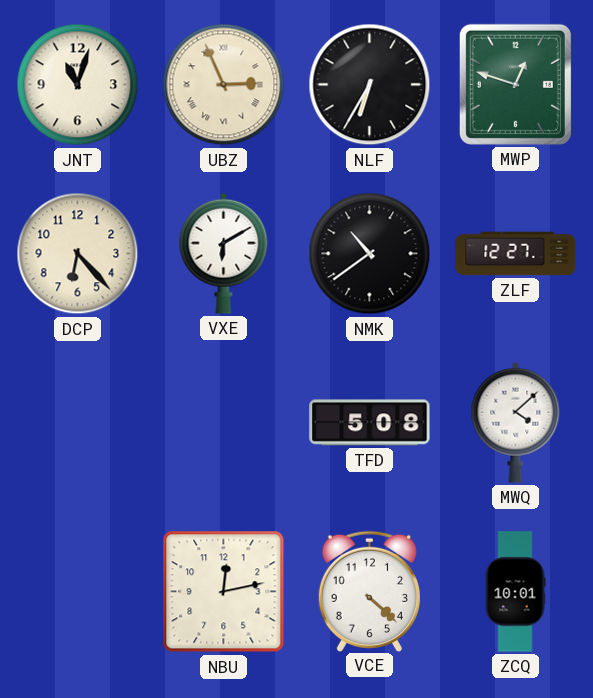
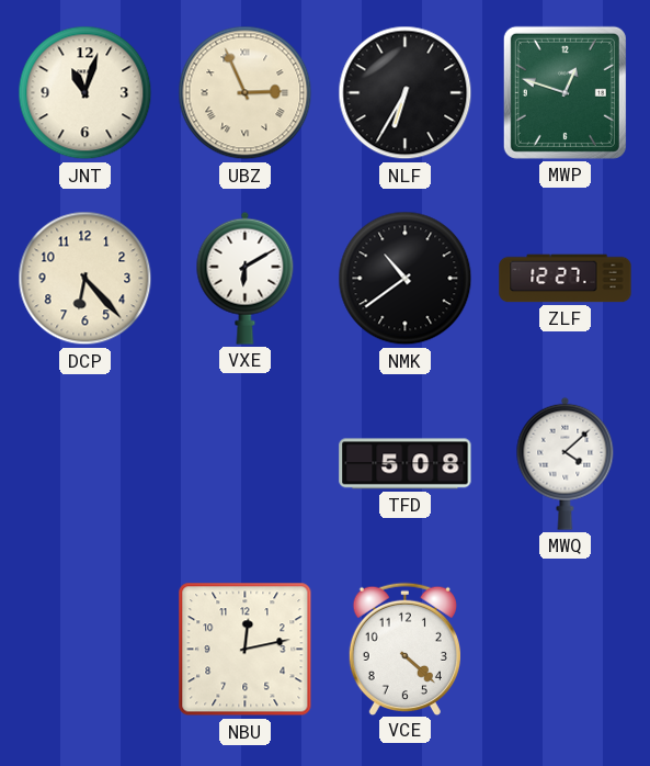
ZCQ: 10:01 -> none
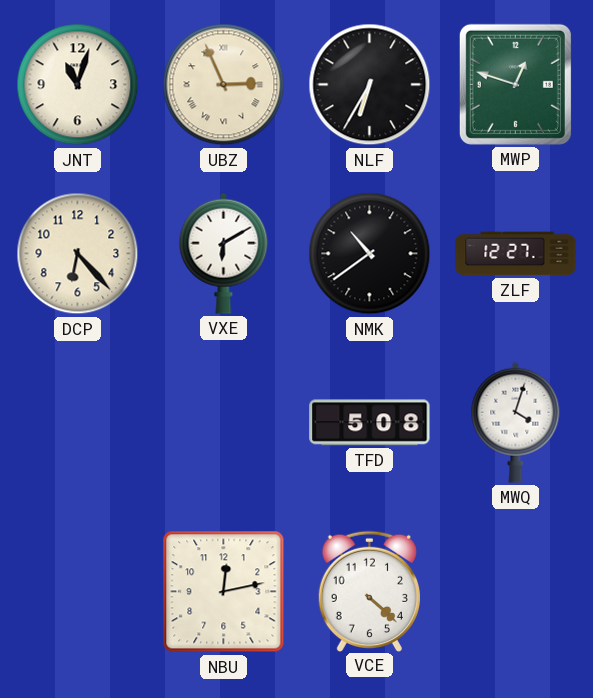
MWQ: 4:08 -> 4:03
